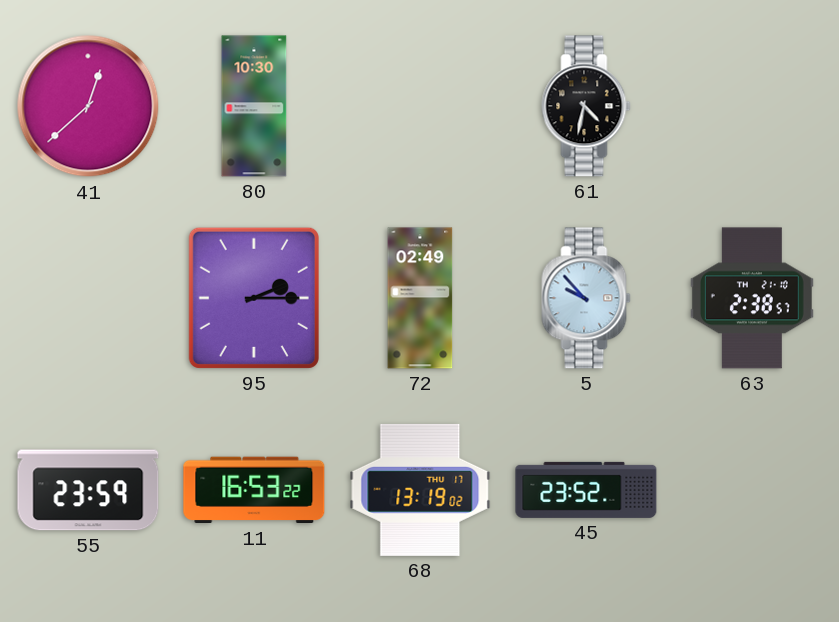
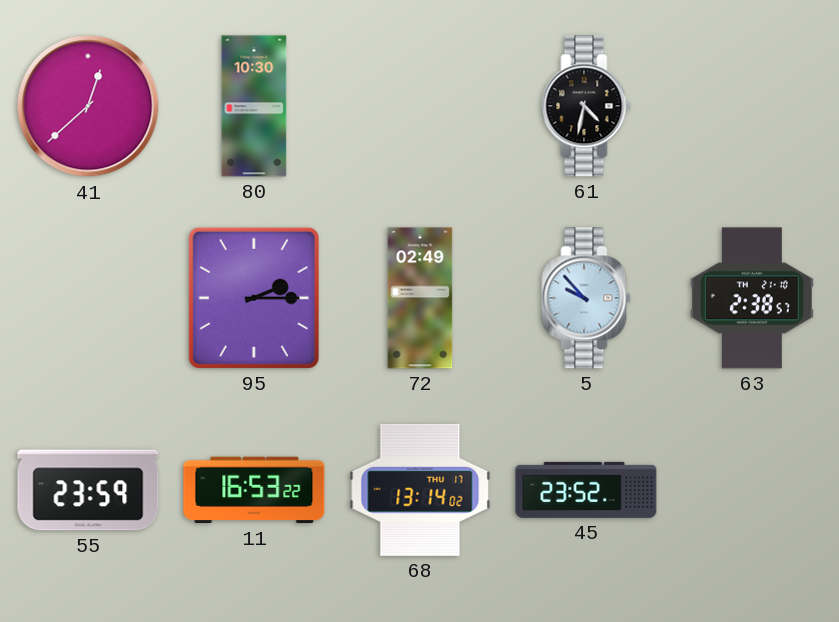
68: 13:19 -> 13:14
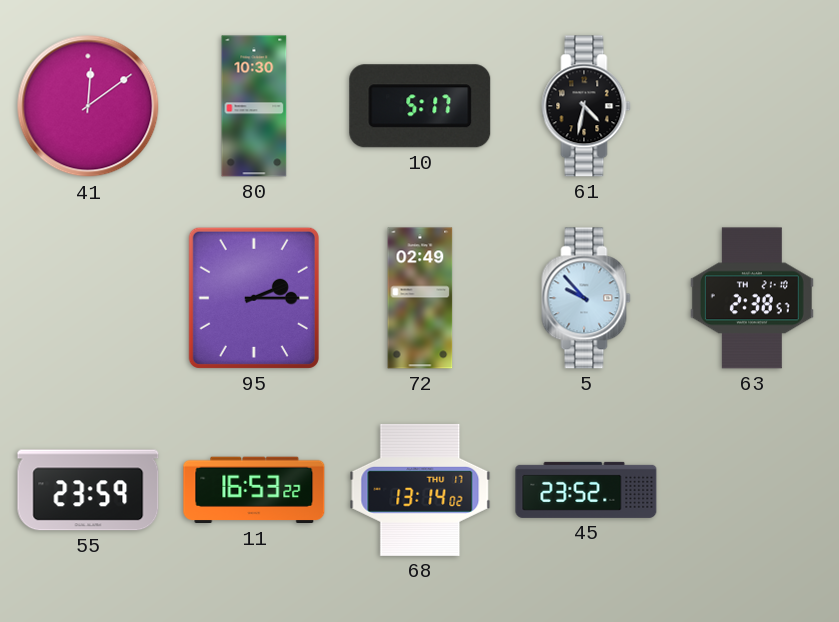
41: 12:38 -> 12:09
10: none -> 5:17
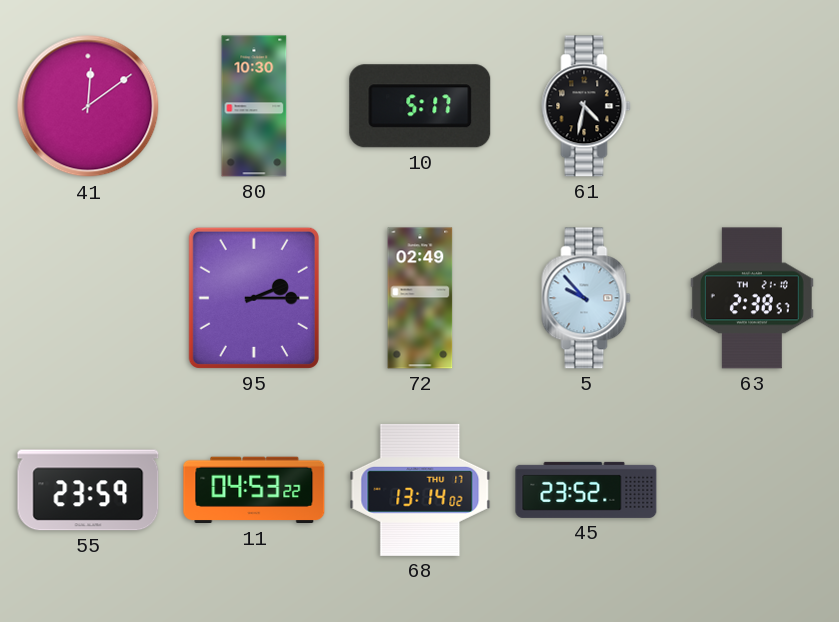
11: 16:53 -> 04:53
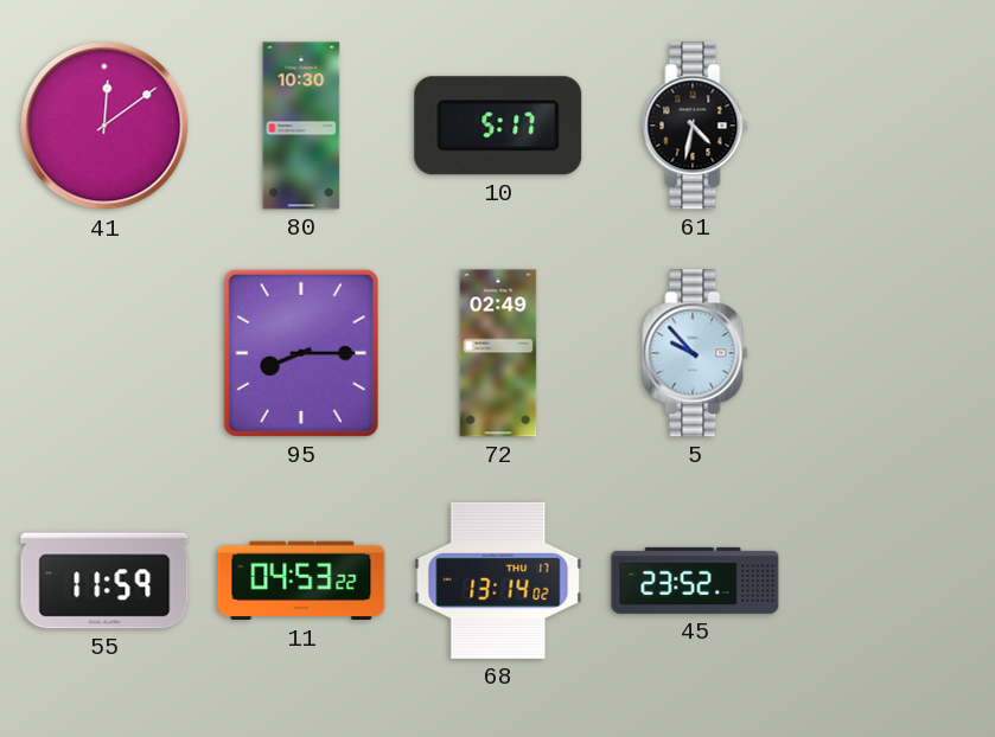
95: 2:15 -> 8:15
63: 2:38 -> none
55: 23:59 -> 11:59
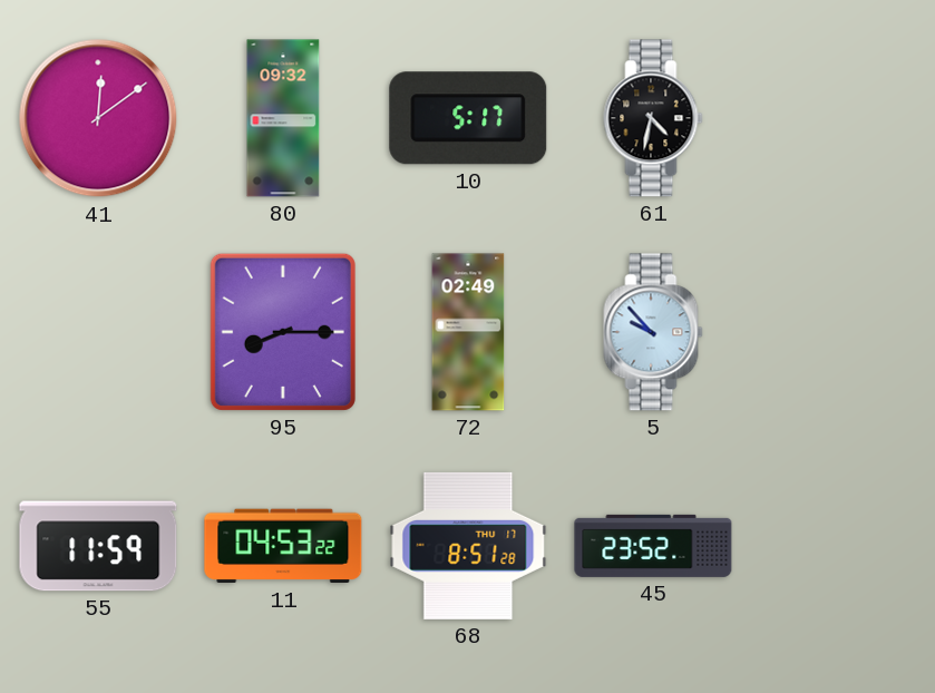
80: 10:30 -> 09:32
68: 13:14 -> 8:51
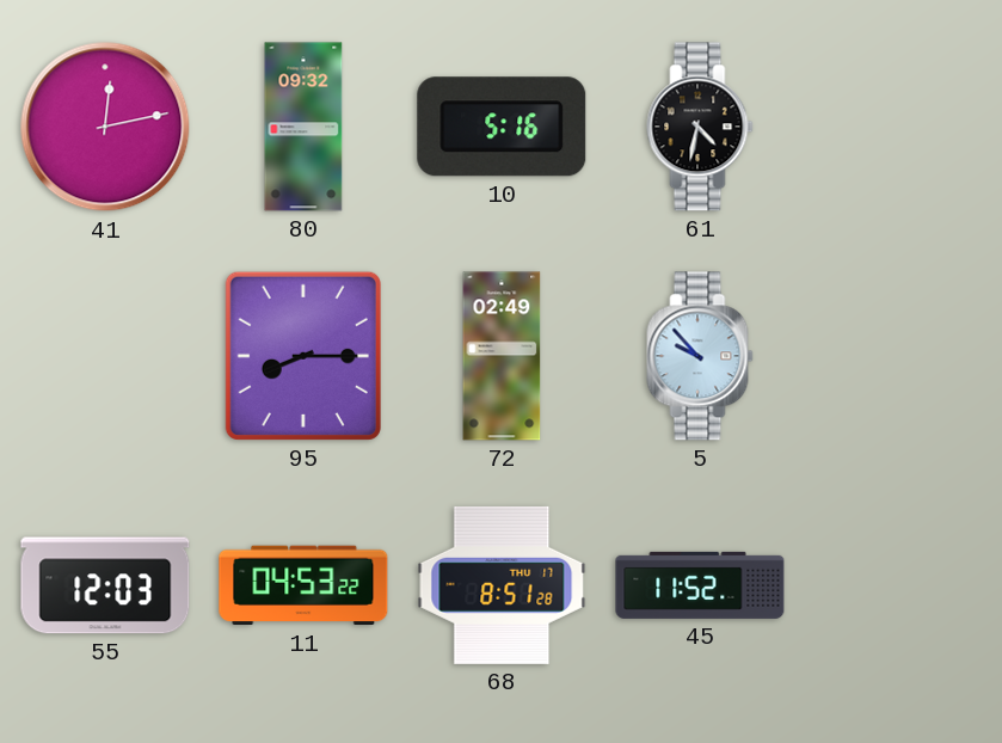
41: 12:09 -> 12:13
10: 5:17 -> 5:16
55: 11:59 -> 12:03
45: 23:52 -> 11:52
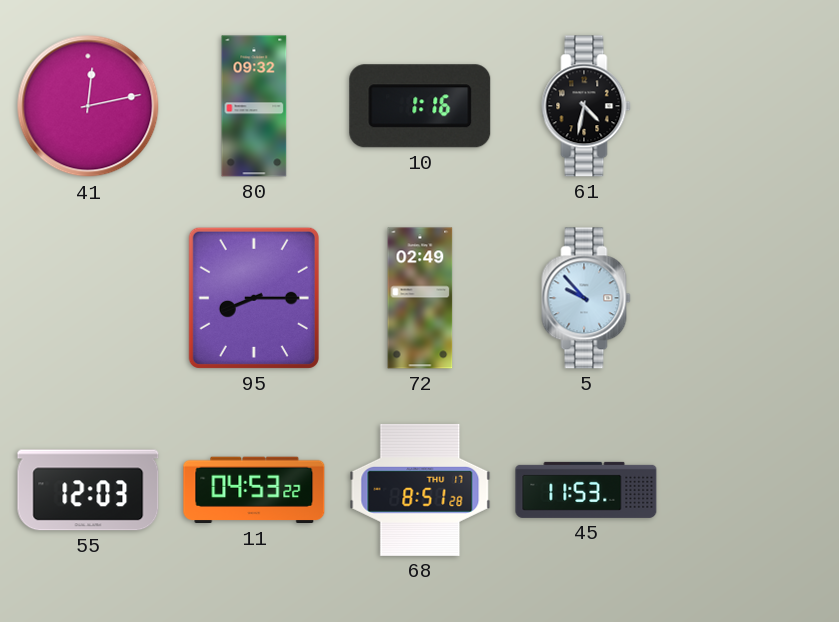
10: 5:16 -> 1:16
45: 11:52 -> 11:53
